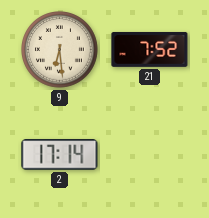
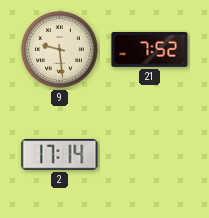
9: 6:29 -> 9:29
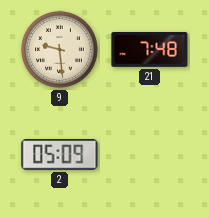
21: 7:52 -> 7:48
2: 17:14 -> 05:09
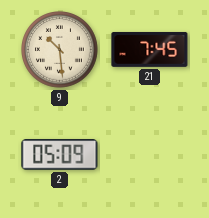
9: 9:29 -> 10:29
21: 7:48 -> 7:45
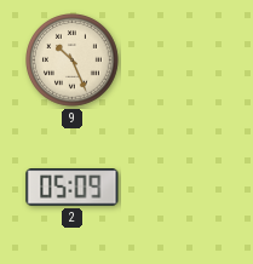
9: 10:29 -> 10:26
21: 7:45 -> none
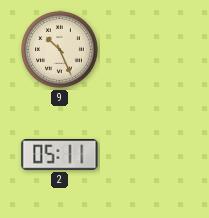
2: 05:09 -> 05:11
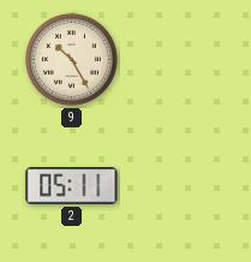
9: 10:26 -> 10:25
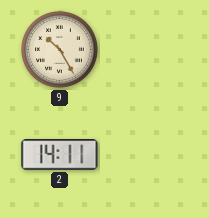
2: 05:11 -> 14:11
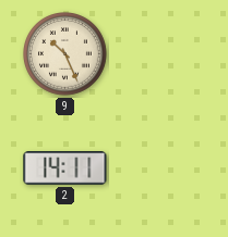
9: 10:25 -> 10:26
